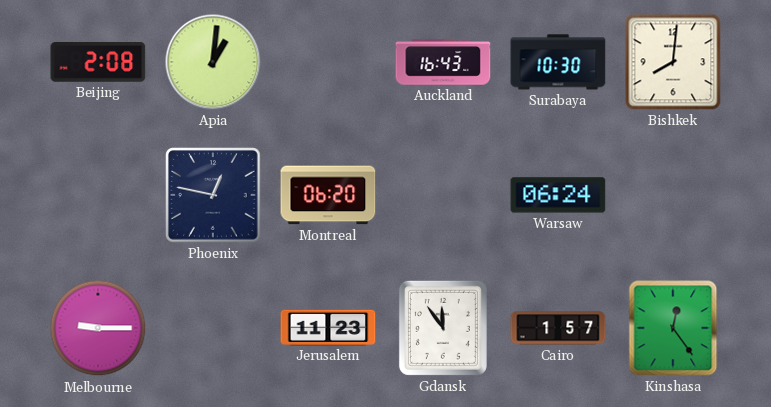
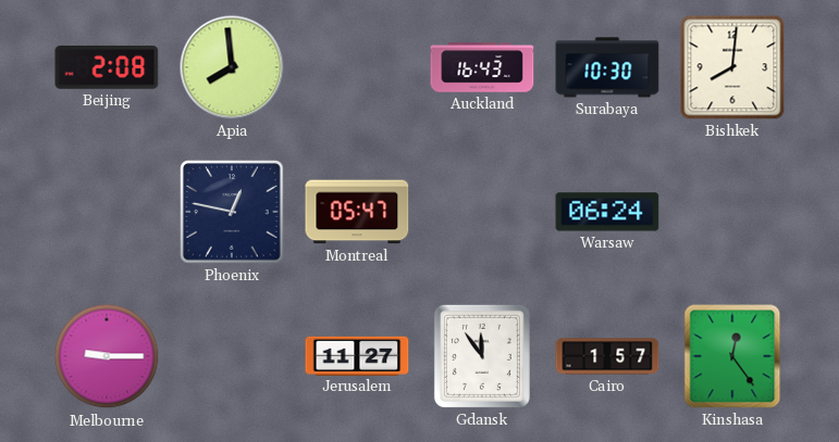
Apia: 1:01 -> 7:59
Montreal: 06:20 -> 05:47
Jerusalem: 11:23 -> 11:27
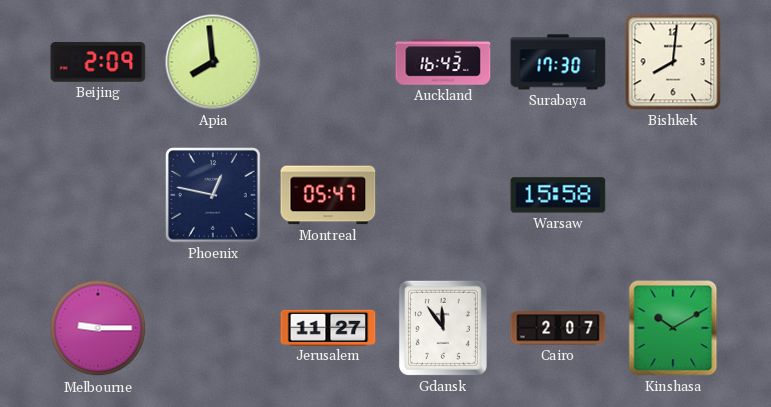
Beijing: 2:08 -> 2:09
Surabaya: 10:30 -> 17:30
Warsaw: 06:24 -> 15:58
Cairo: 1:57 -> 2:07
Kinshasa: 12:24 -> 10:10
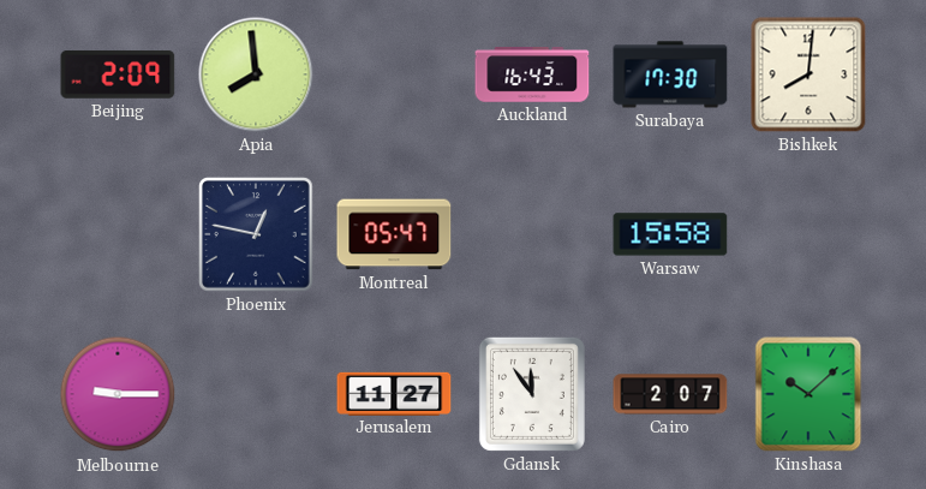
Kinshasa: 10:10 -> 10:08
